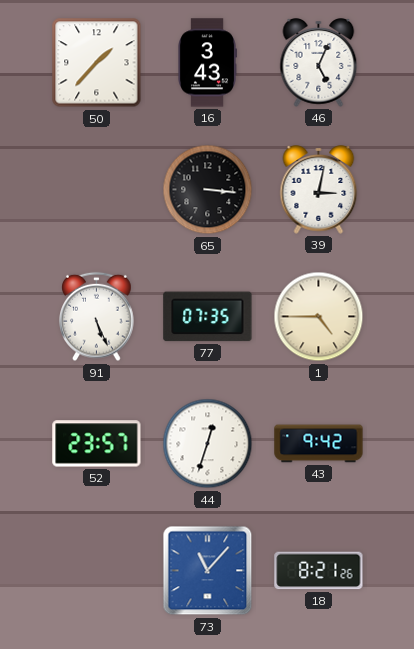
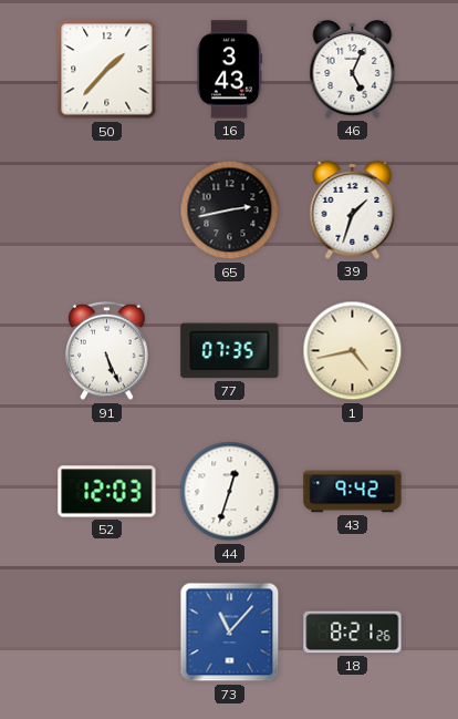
65: 3:16 -> 2:43
39: 3:02 -> 1:33
1: 4:45 -> 4:43
52: 23:57 -> 12:03
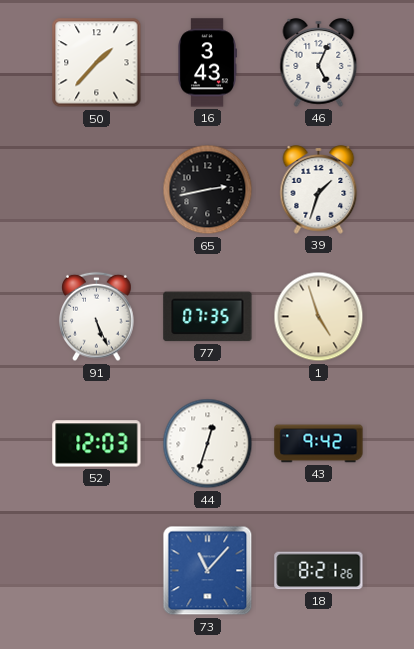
1: 4:43 -> 4:57
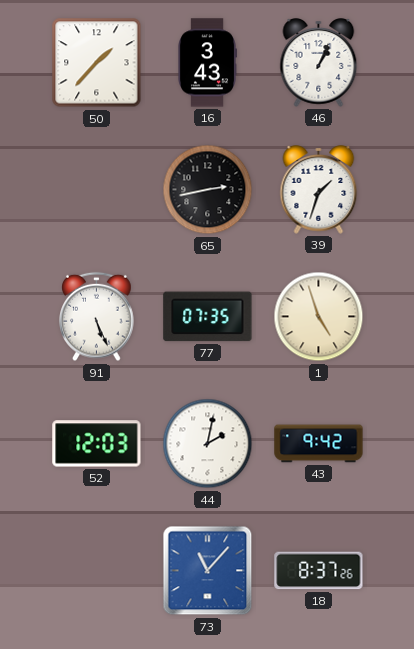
46: 5:04 -> 1:04
44: 12:33 -> 2:02
18: 8:21 -> 8:37
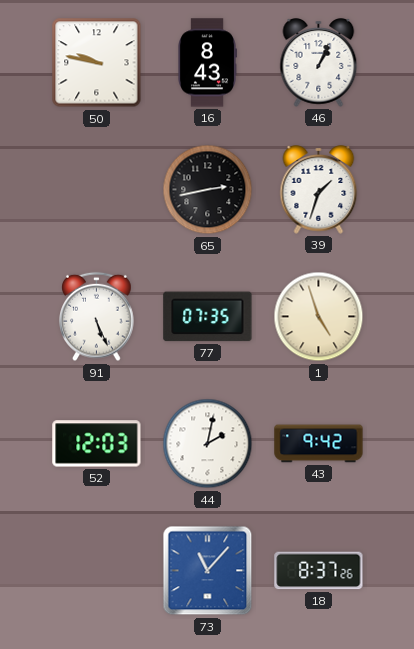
50: 1:37 -> 9:47
16: 3:43 -> 8:43
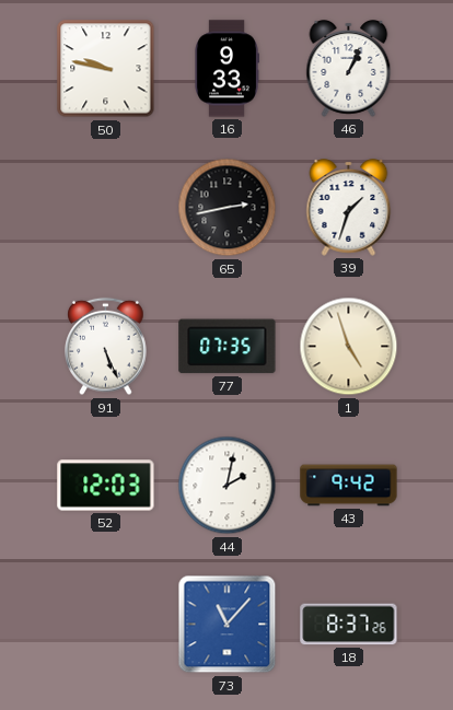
16: 8:43 -> 9:33
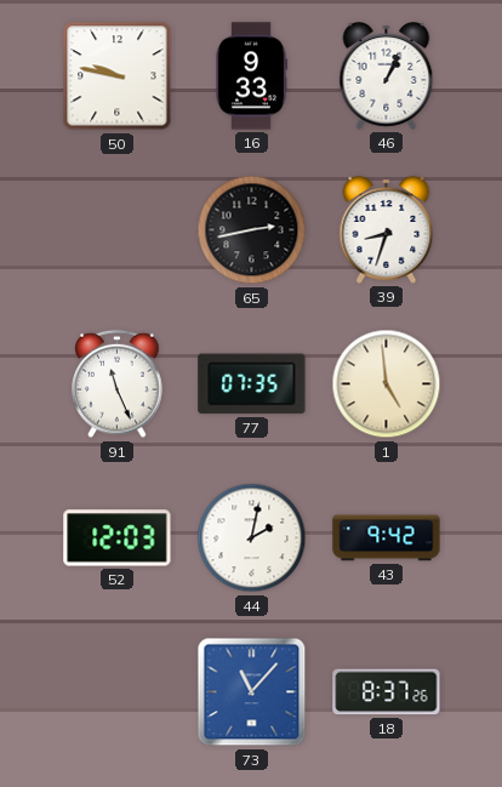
39: 1:33 -> 8:33
91: 5:26 -> 11:26
1: 4:57 -> 4:59
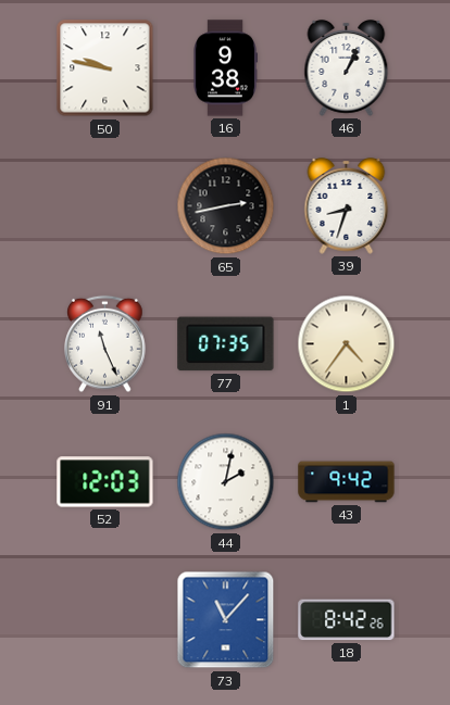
16: 9:33 -> 9:38
1: 4:59 -> 4:36
18: 8:37 -> 8:42
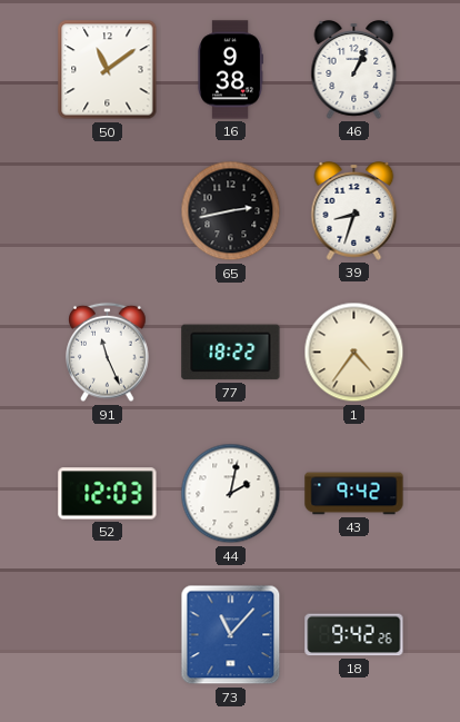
50: 9:47 -> 11:09
77: 07:35 -> 18:22
18: 8:42 -> 9:42
